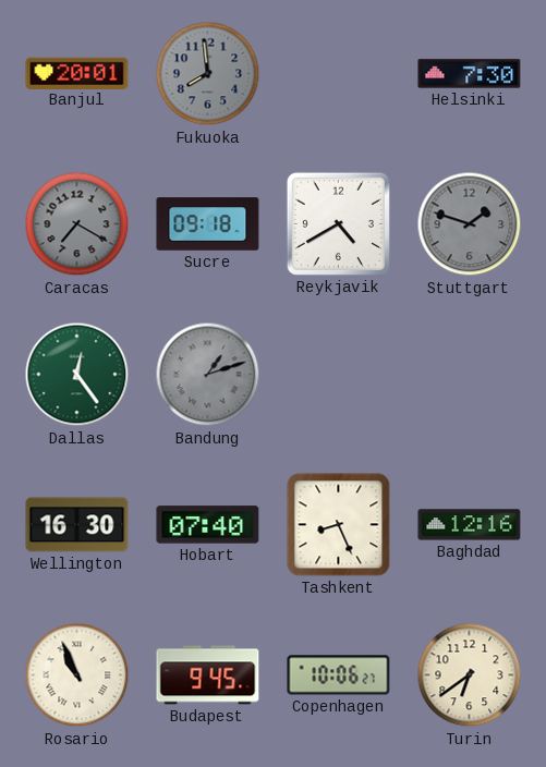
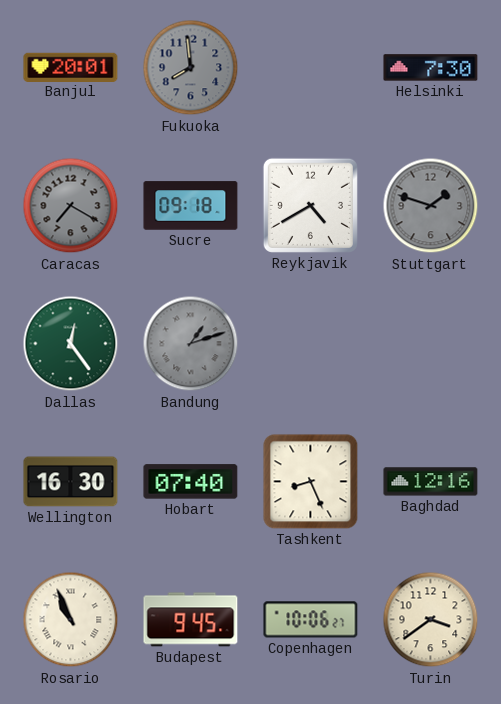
Turin: 6:39 -> 3:39
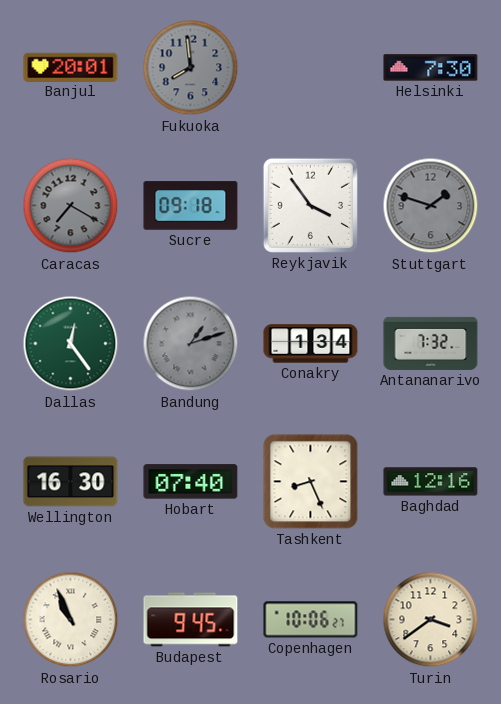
Reykjavik: 4:40 -> 3:54
Conakry: none -> 1:34
Antananarivo: none -> 7:32
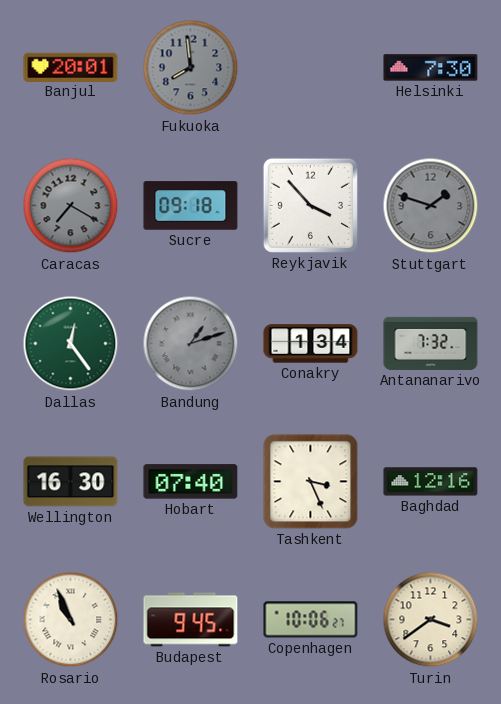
Reykjavik: 3:54 -> 3:53
Tashkent: 8:26 -> 3:26
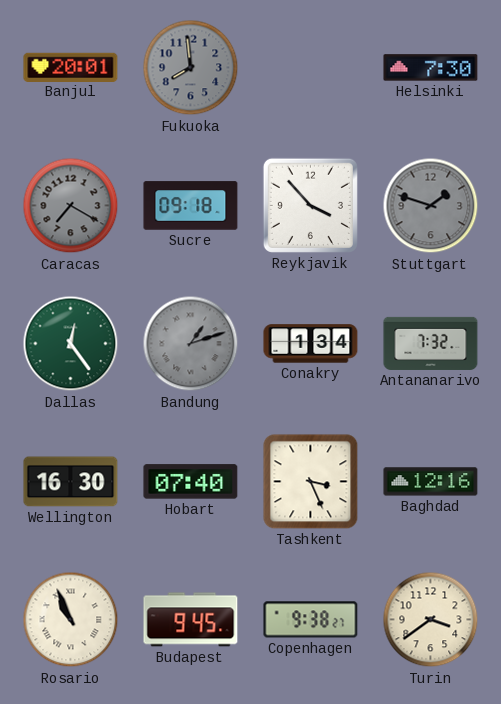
Copenhagen: 10:06 -> 9:38
